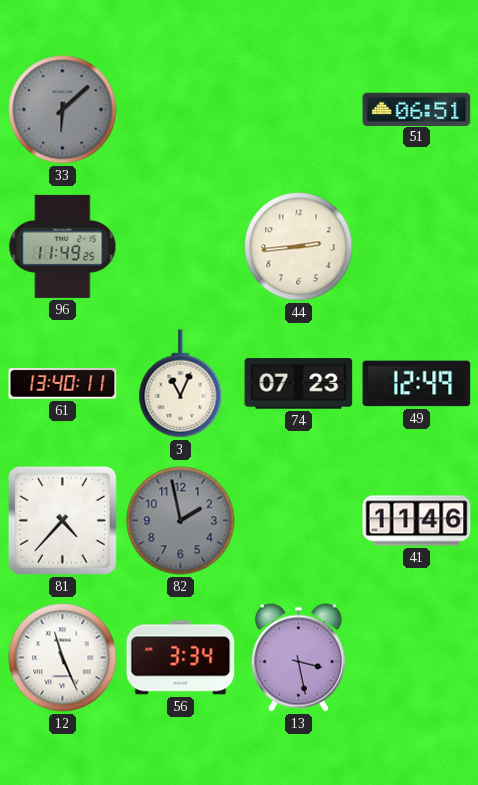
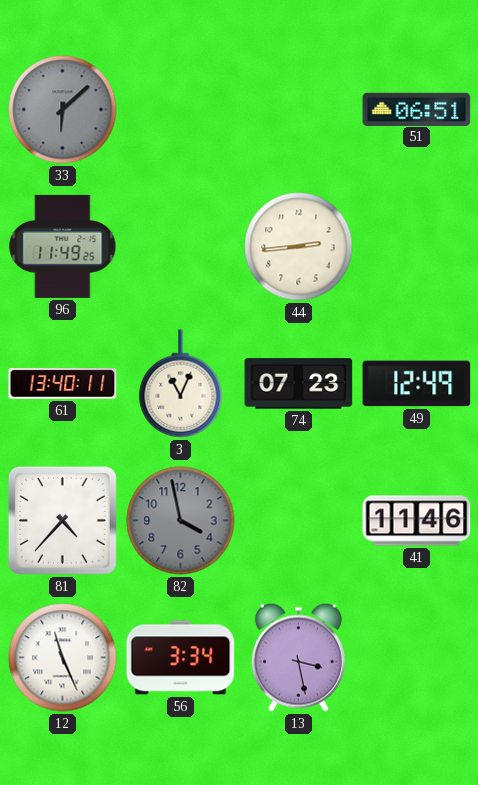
82: 1:58 -> 3:58
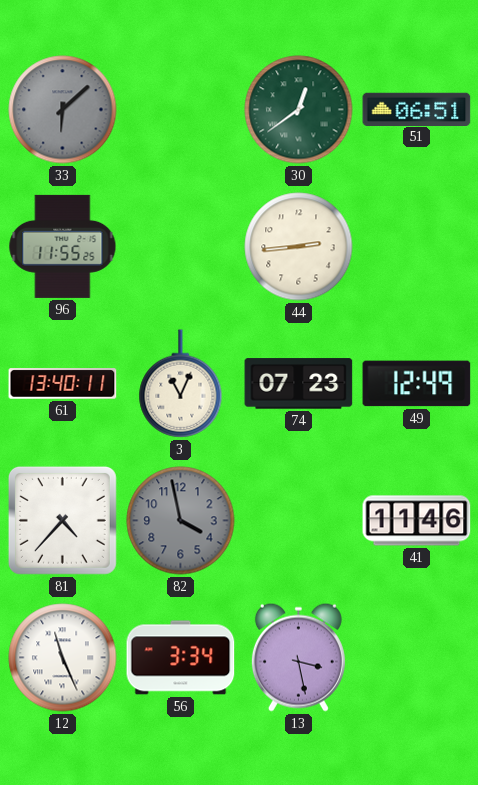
30: none -> 12:39
96: 11:49 -> 11:55
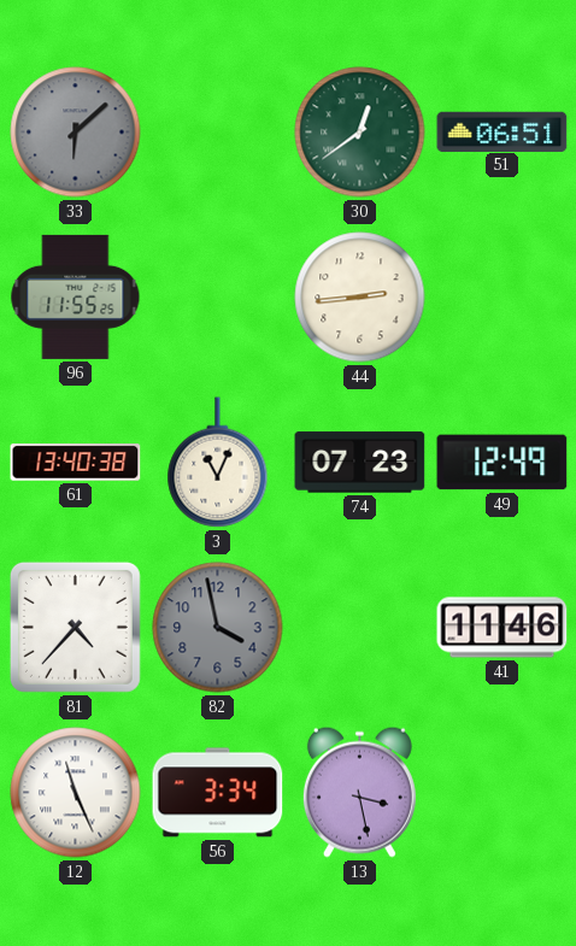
61: 13:40:11 -> 13:40:38
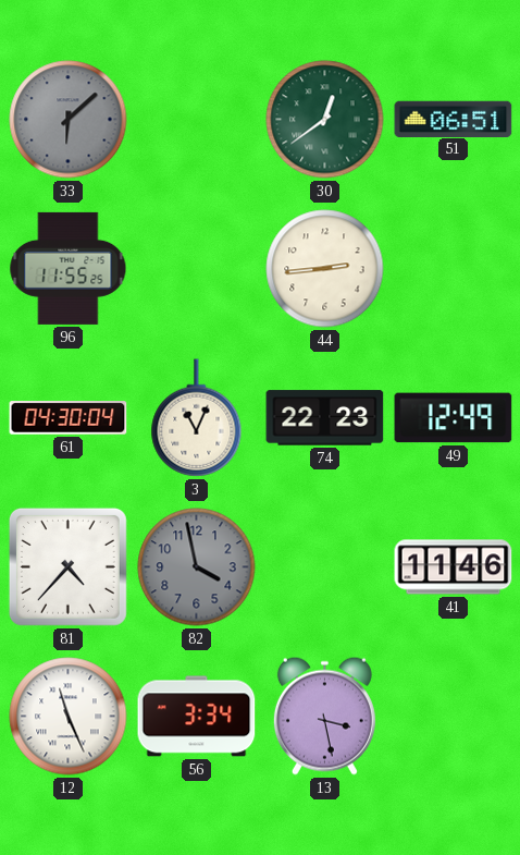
61: 13:40 -> 04:30
74: 07:23 -> 22:23
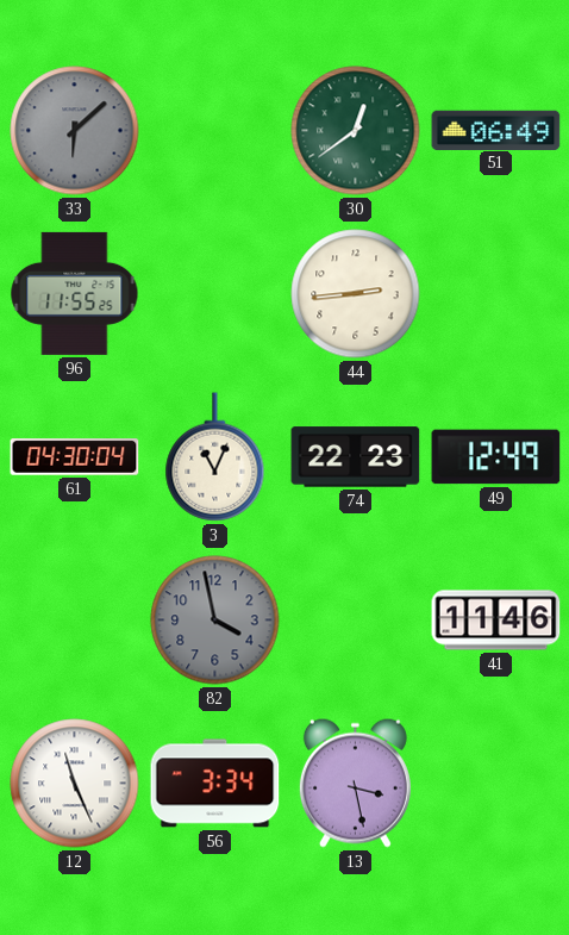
51: 06:51 -> 06:49
81: 4:37 -> none
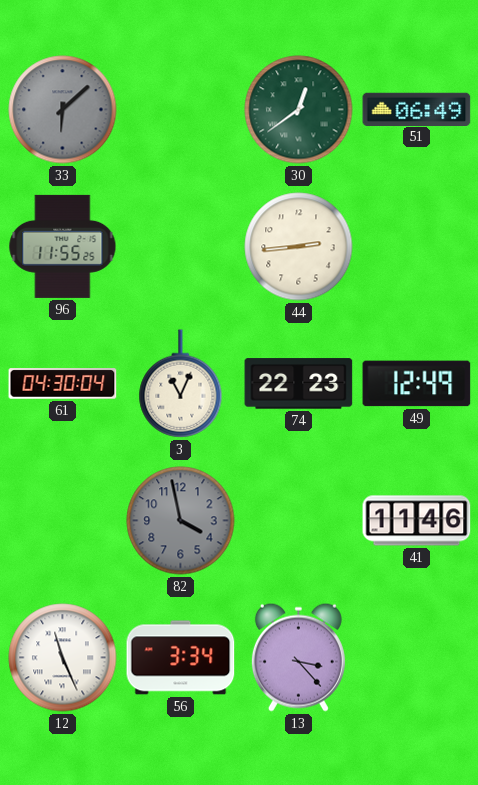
13: 3:28 -> 3:23
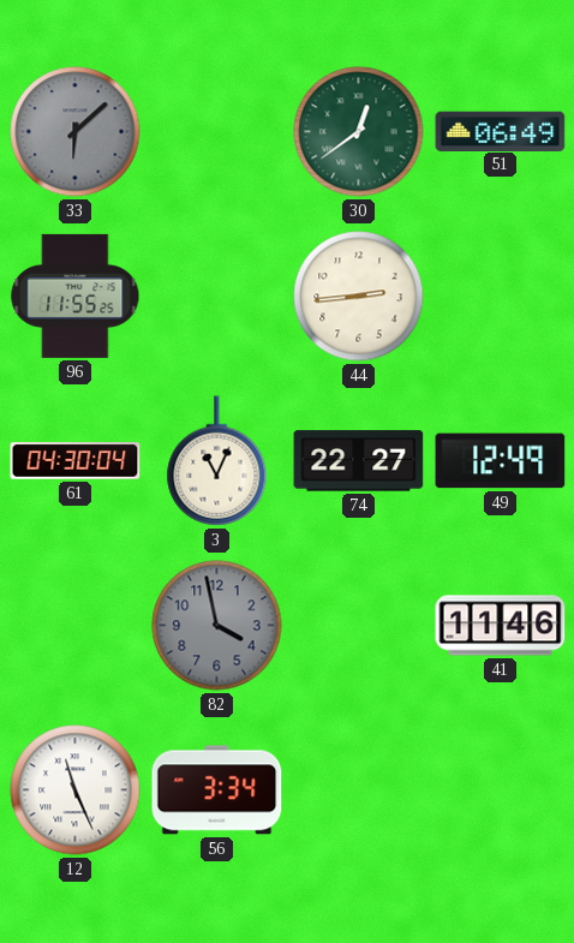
74: 22:23 -> 22:27
13: 3:23 -> none
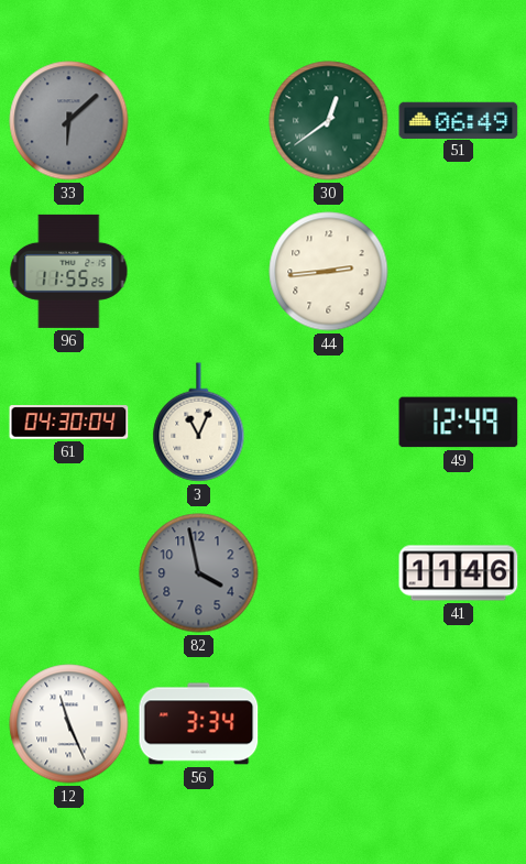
74: 22:27 -> none
